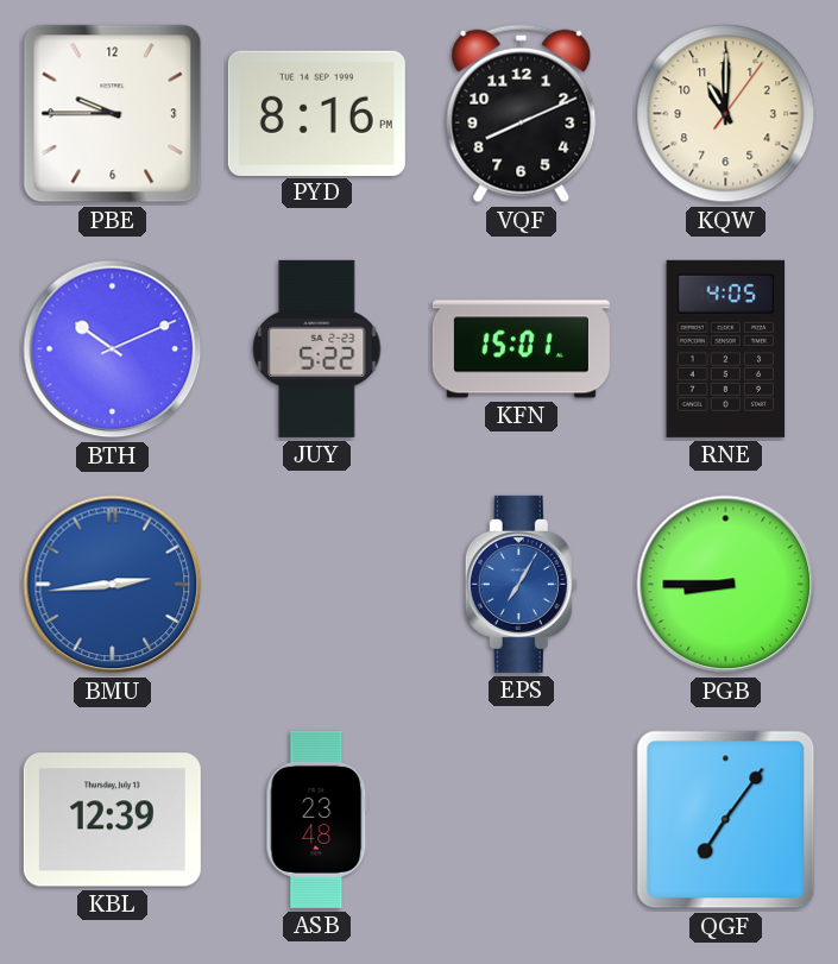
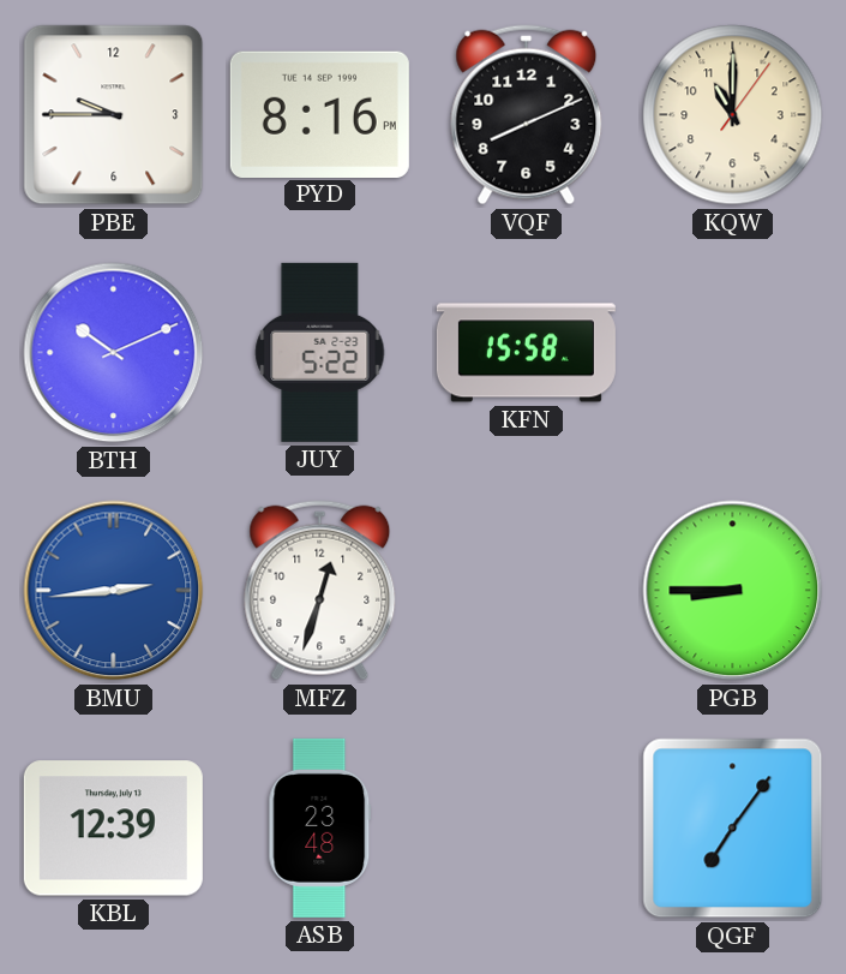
KFN: 15:01 -> 15:58
RNE: 4:05 -> none
MFZ: none -> 12:33
EPS: 7:05 -> none
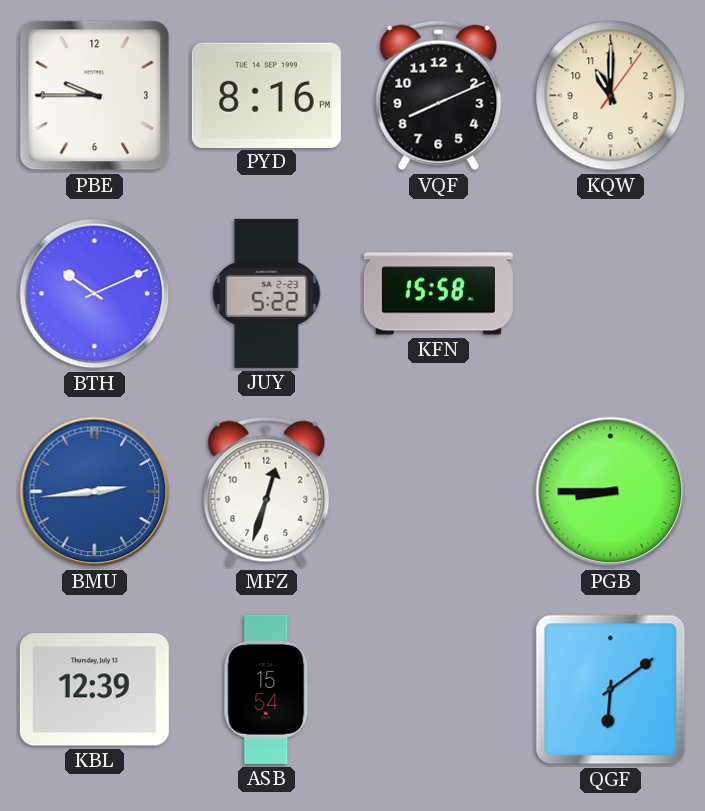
ASB: 23:48 -> 15:54
QGF: 7:06 -> 6:09
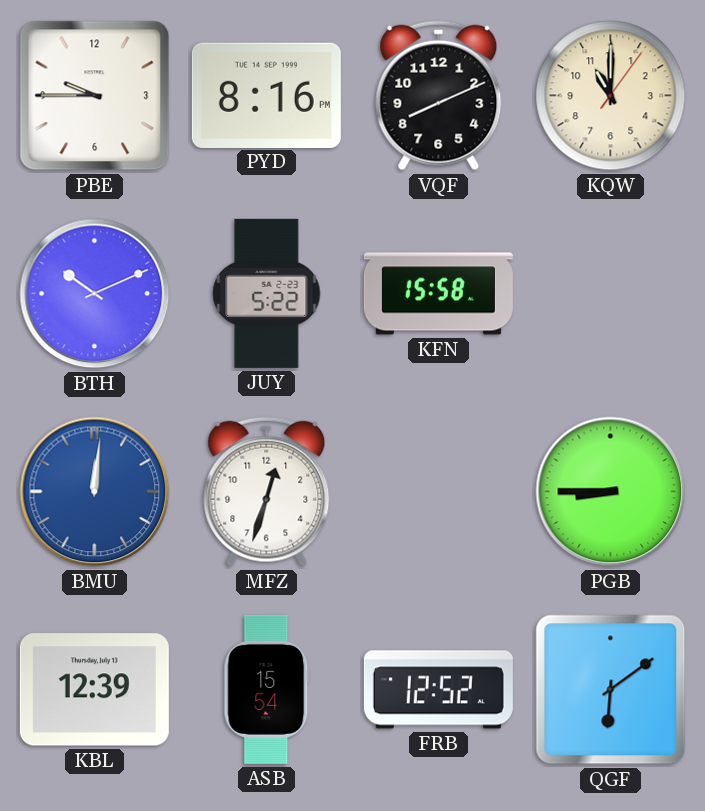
BMU: 2:44 -> 12:01
FRB: none -> 12:52
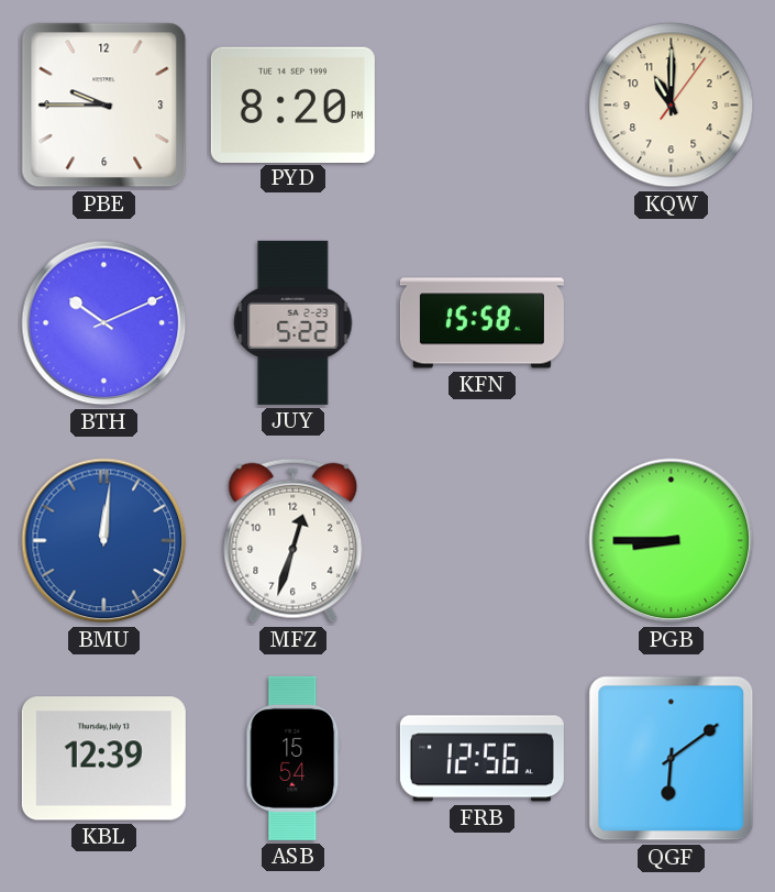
PYD: 8:16 -> 8:20
VQF: 8:11 -> none
FRB: 12:52 -> 12:56
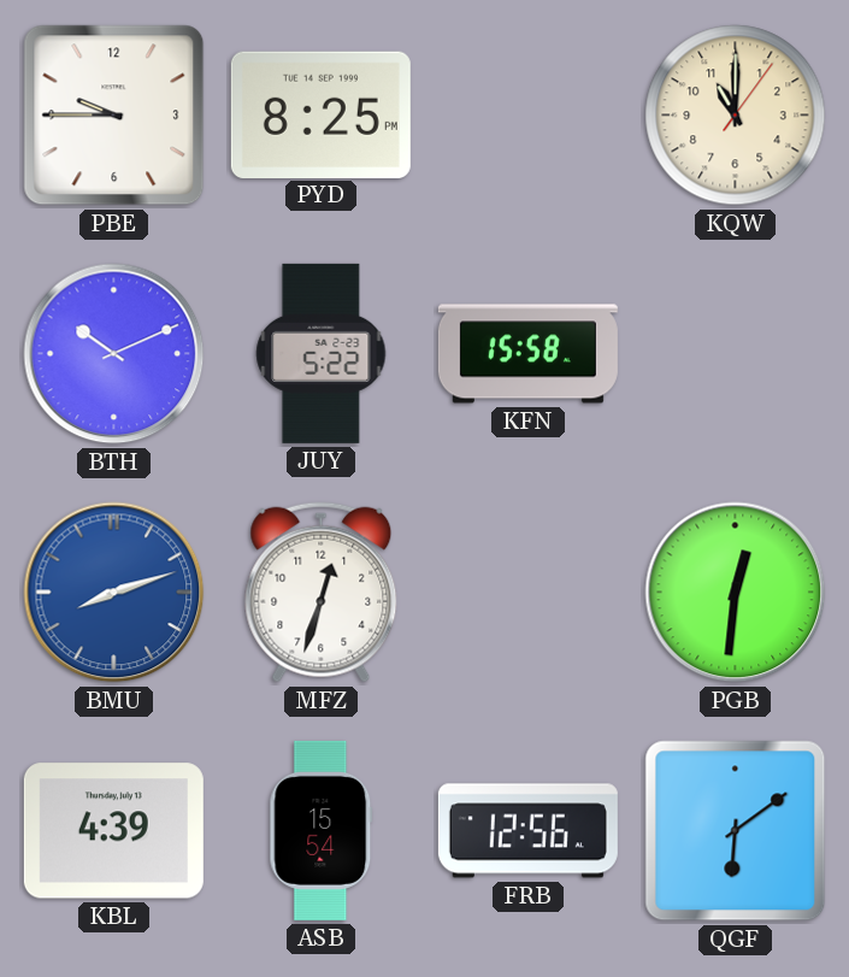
PYD: 8:20 -> 8:25
BMU: 12:01 -> 8:12
PGB: 8:45 -> 12:31
KBL: 12:39 -> 4:39
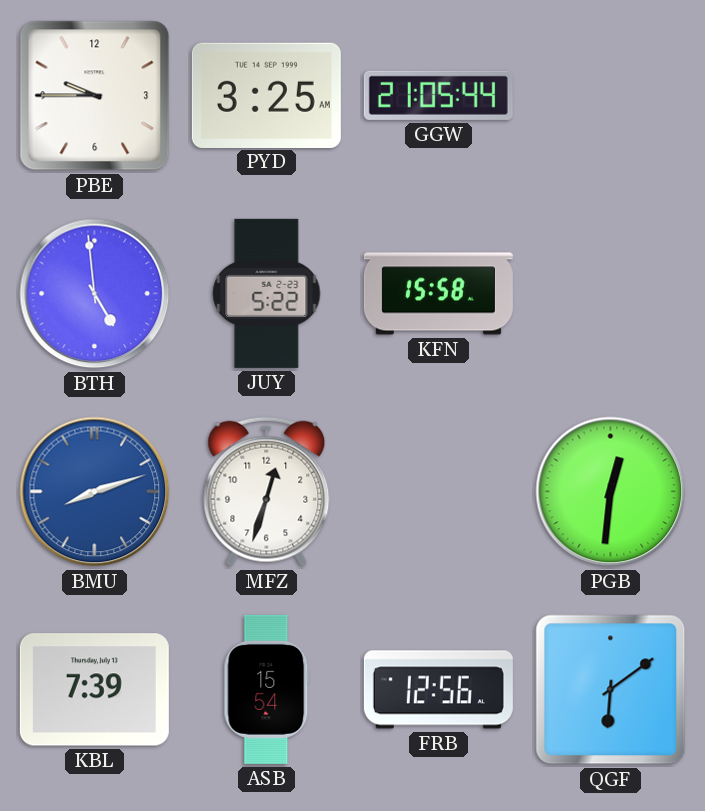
PYD: 8:25 -> 3:25
GGW: none -> 21:05
KQW: 11:00 -> none
BTH: 10:11 -> 4:59
KBL: 4:39 -> 7:39
